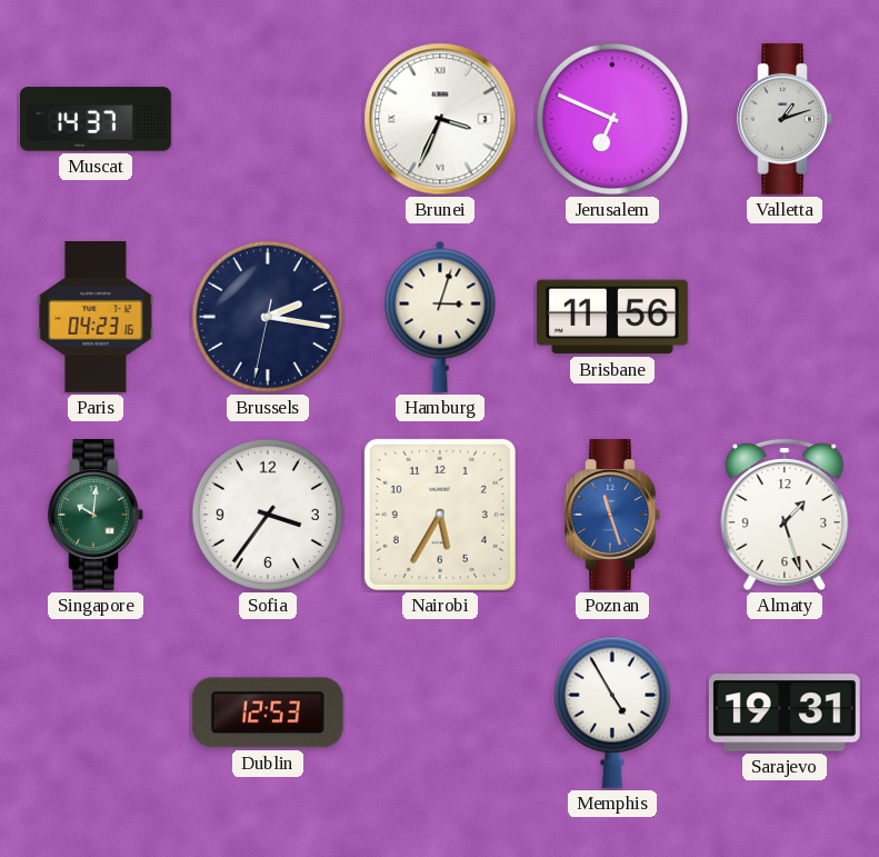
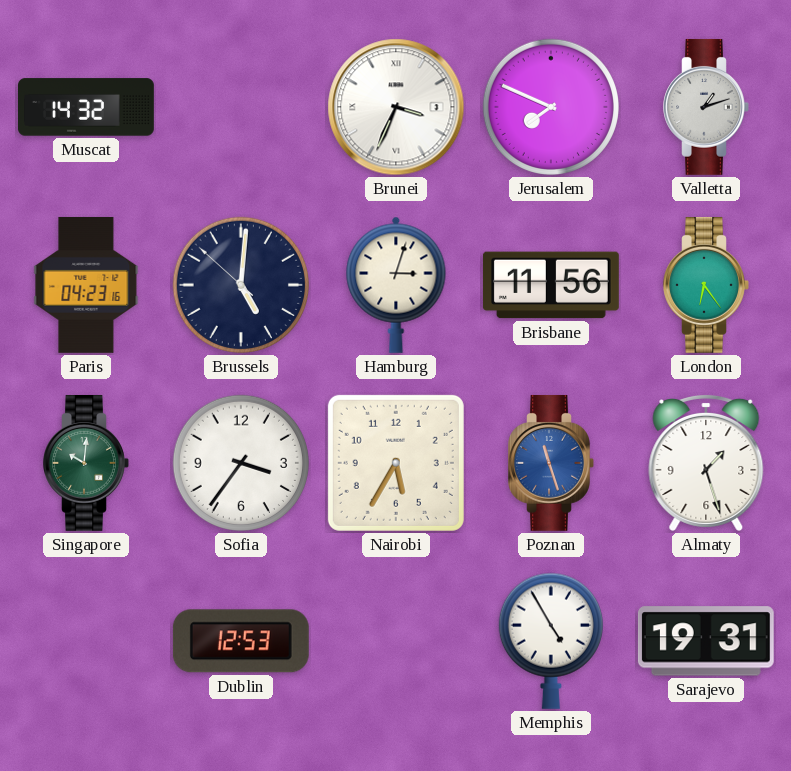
Muscat: 14:37 -> 14:32
Jerusalem: 6:49 -> 7:49
Brussels: 2:16 -> 5:00
London: none -> 6:24
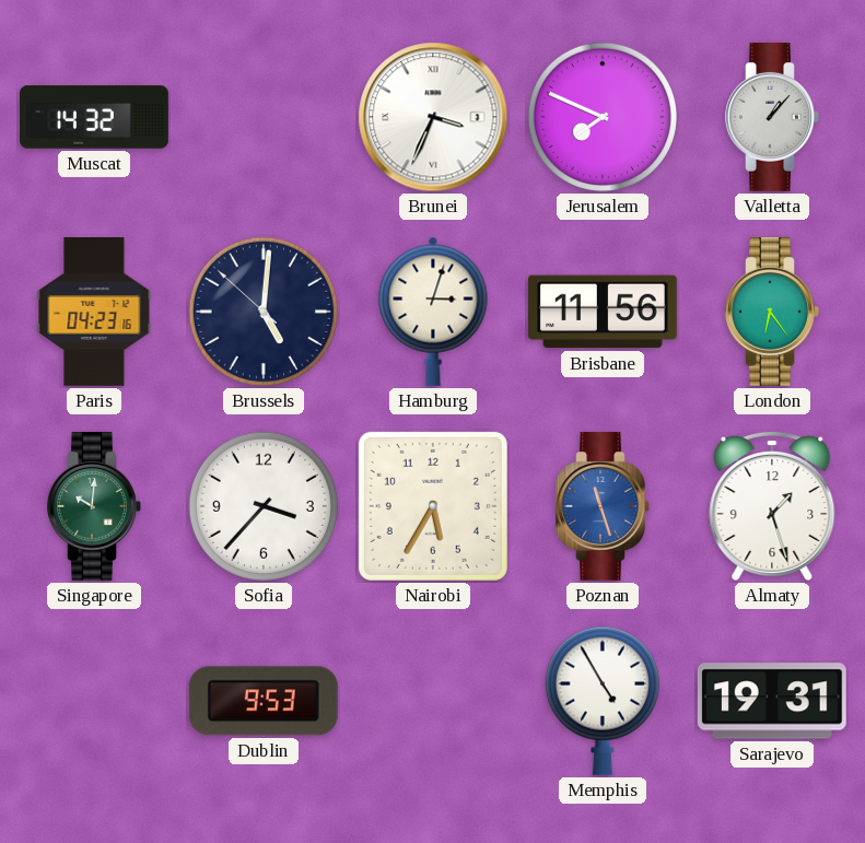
Valletta: 1:12 -> 1:07
Sofia: 3:36 -> 3:37
Dublin: 12:53 -> 9:53
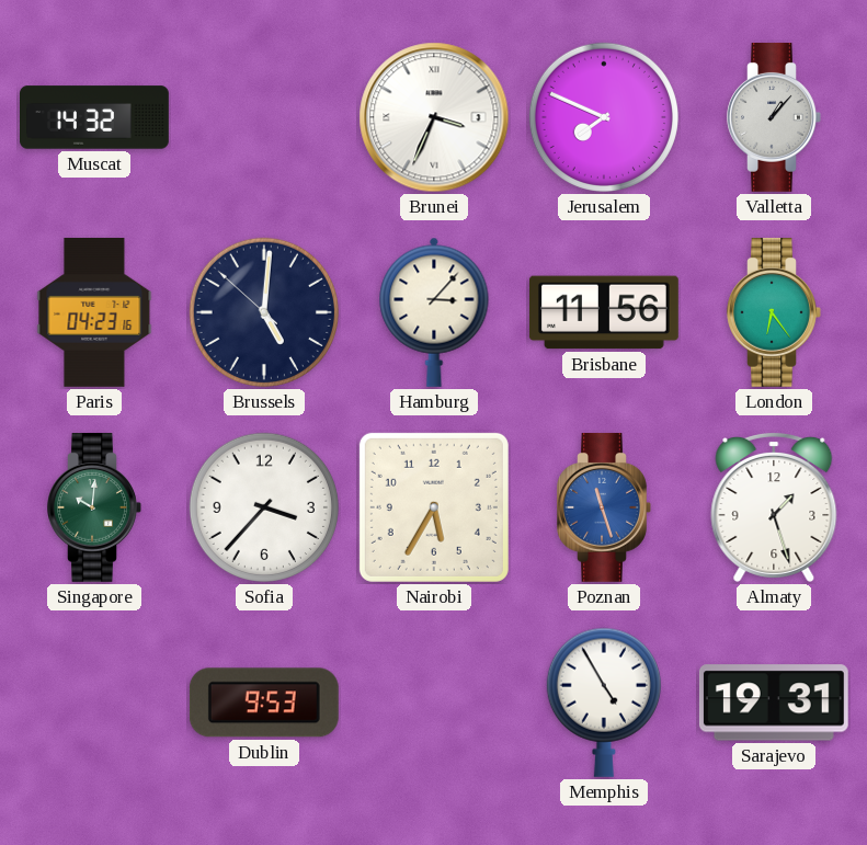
Hamburg: 3:03 -> 3:07
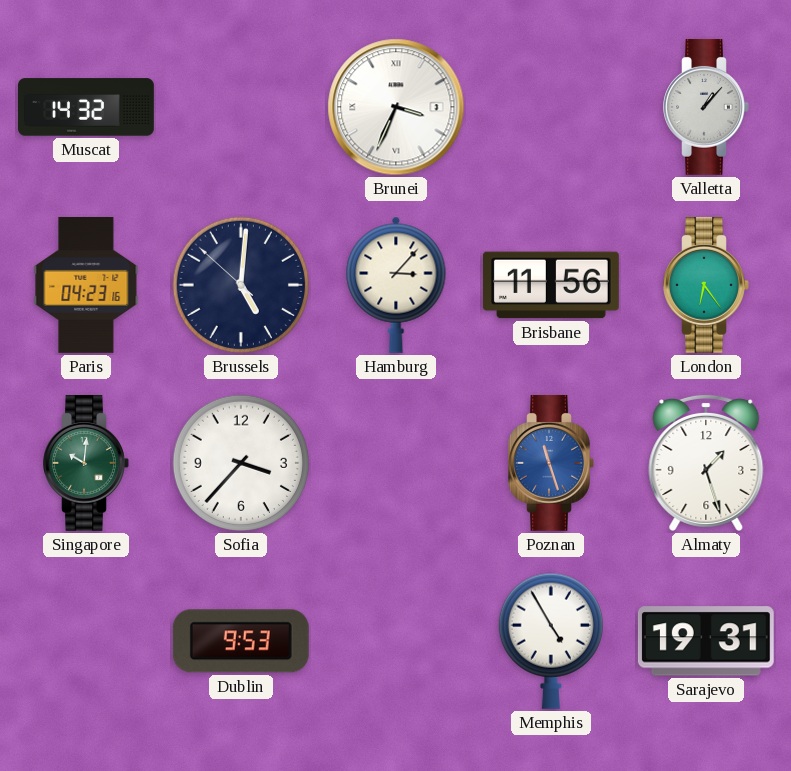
Jerusalem: 7:49 -> none
Nairobi: 5:35 -> none
